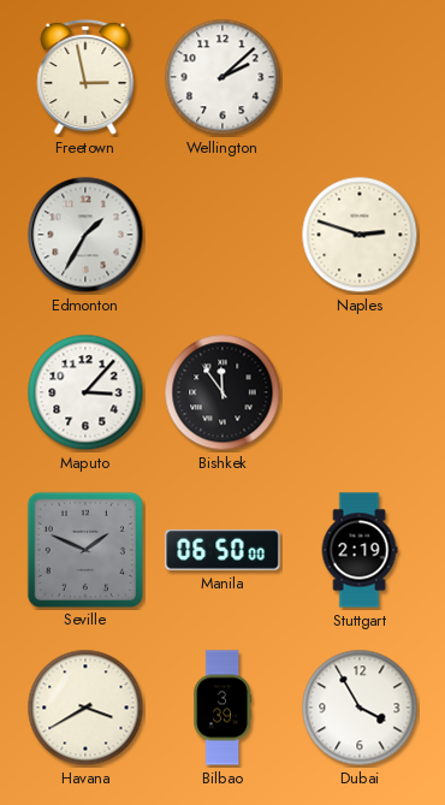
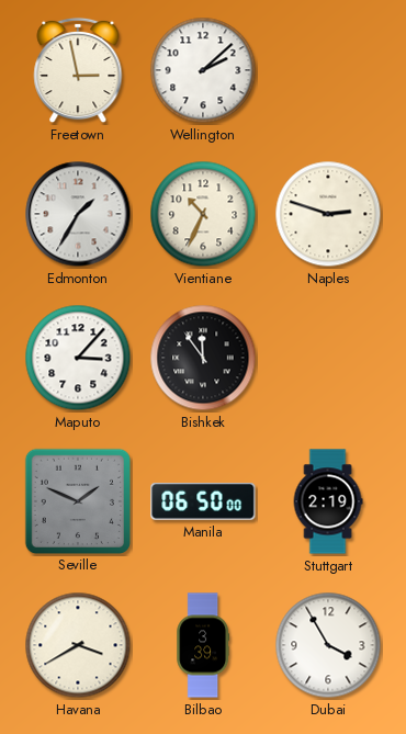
Vientiane: none -> 10:34
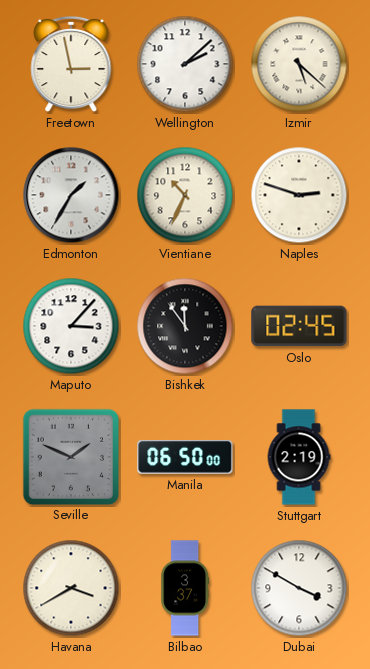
Izmir: none -> 5:22
Oslo: none -> 02:45
Bilbao: 3:39 -> 3:37
Dubai: 3:55 -> 3:50
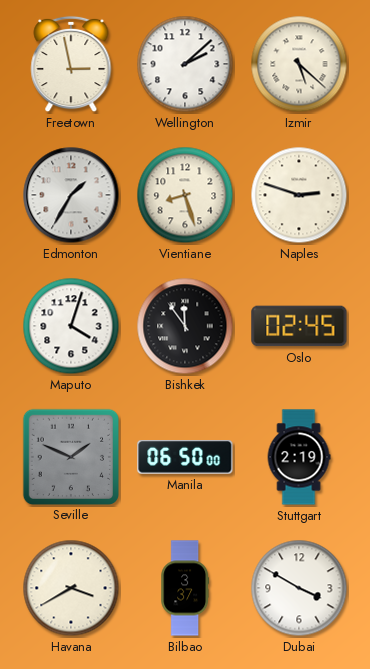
Vientiane: 10:34 -> 8:27
Maputo: 3:07 -> 4:03
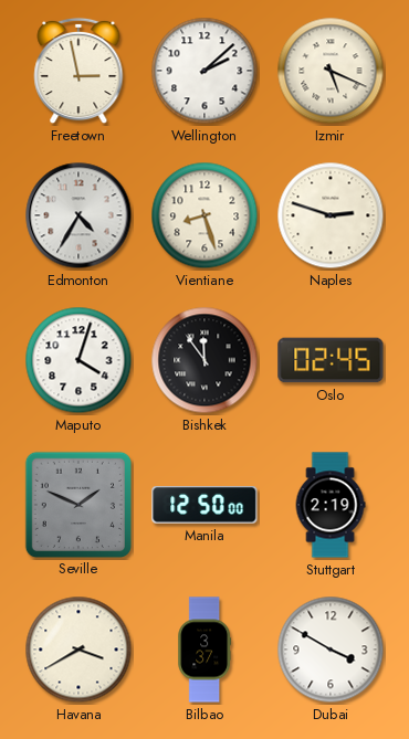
Izmir: 5:22 -> 5:19
Edmonton: 1:35 -> 4:35
Manila: 06:50 -> 12:50
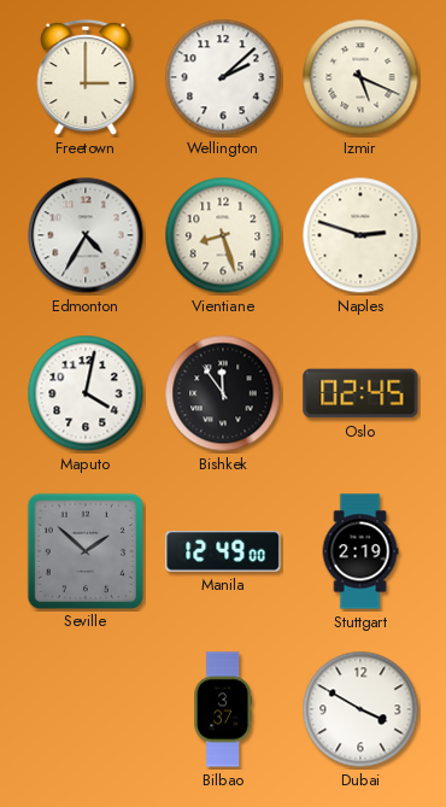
Freetown: 2:58 -> 3:00
Maputo: 4:03 -> 4:02
Seville: 1:49 -> 1:52
Manila: 12:50 -> 12:49
Havana: 3:40 -> none
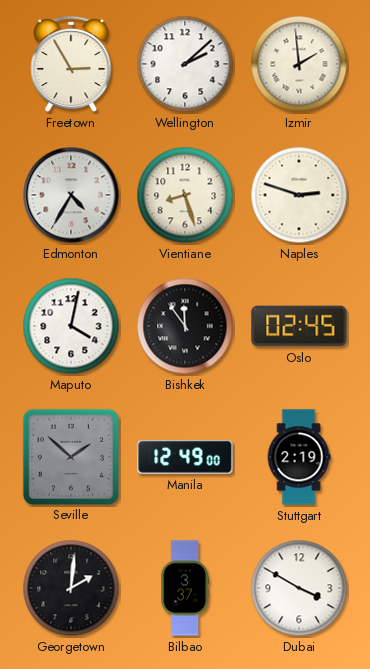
Freetown: 3:00 -> 2:55
Izmir: 5:19 -> 1:59
Georgetown: none -> 2:01
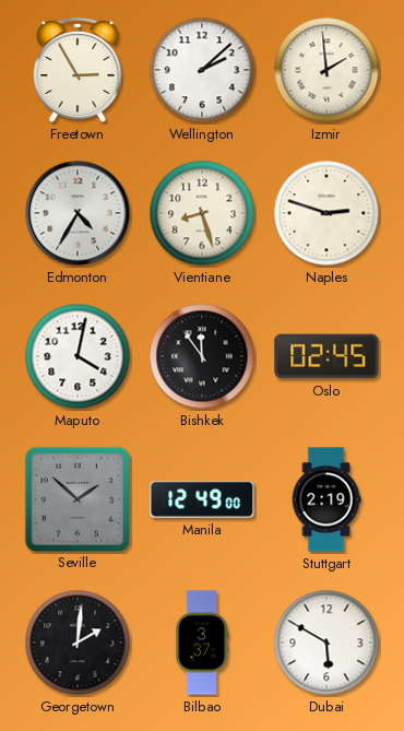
Dubai: 3:50 -> 5:50
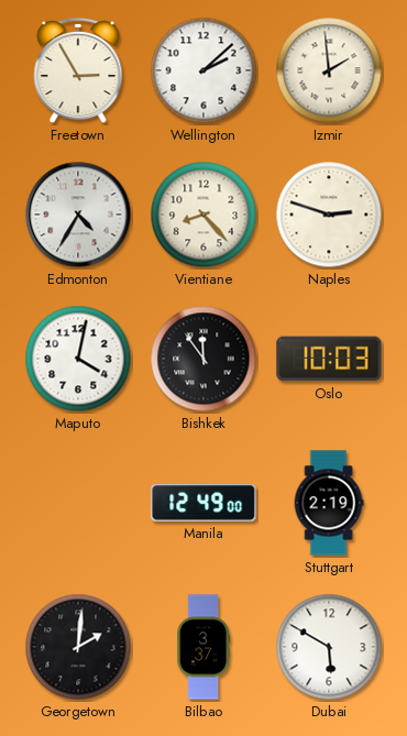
Vientiane: 8:27 -> 8:23
Oslo: 02:45 -> 10:03
Seville: 1:52 -> none
